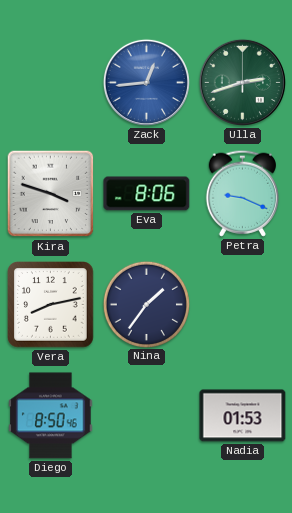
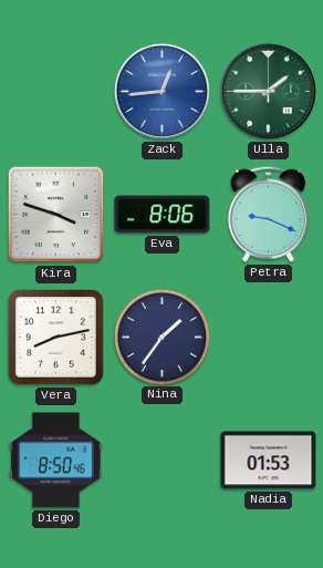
Ulla: 2:42 -> 1:45
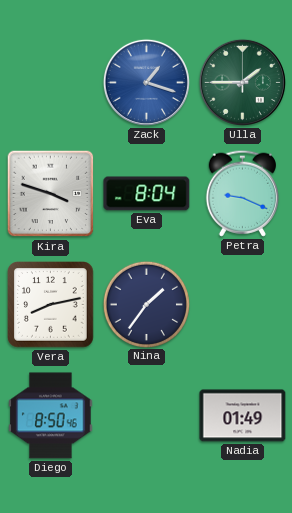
Zack: 12:44 -> 1:18
Eva: 8:06 -> 8:04
Nadia: 01:53 -> 01:49
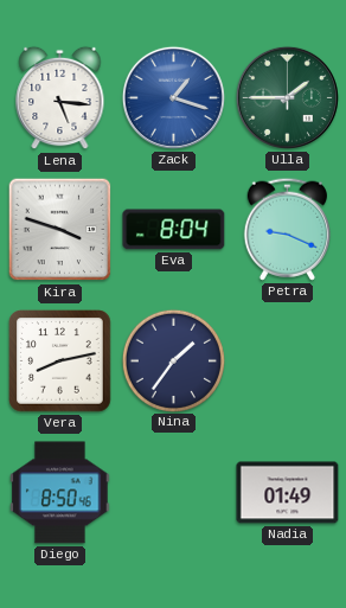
Lena: none -> 5:16
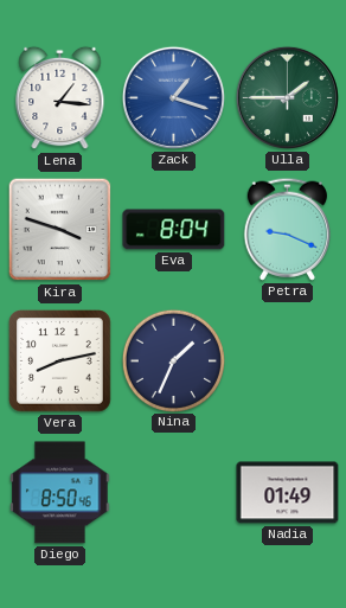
Lena: 5:16 -> 1:16
Nina: 1:36 -> 1:34
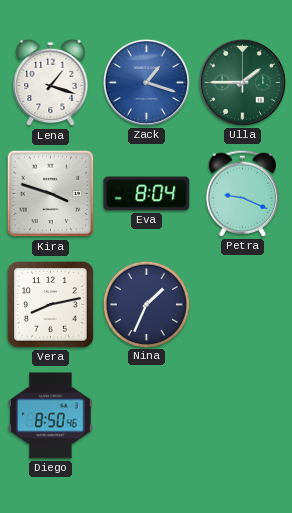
Lena: 1:16 -> 1:18
Nadia: 01:49 -> none
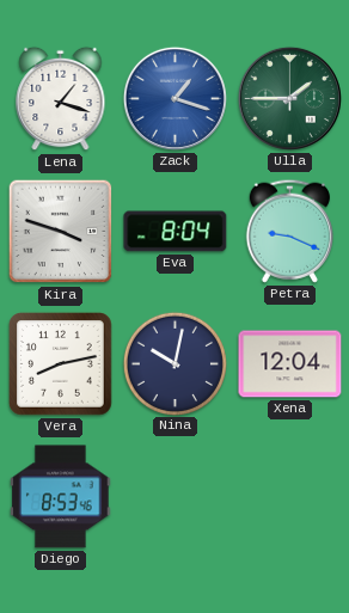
Nina: 1:34 -> 10:02
Xena: none -> 12:04
Diego: 8:50 -> 8:53
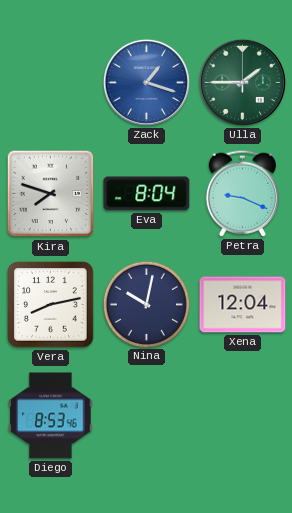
Lena: 1:18 -> none
Kira: 3:48 -> 7:48
